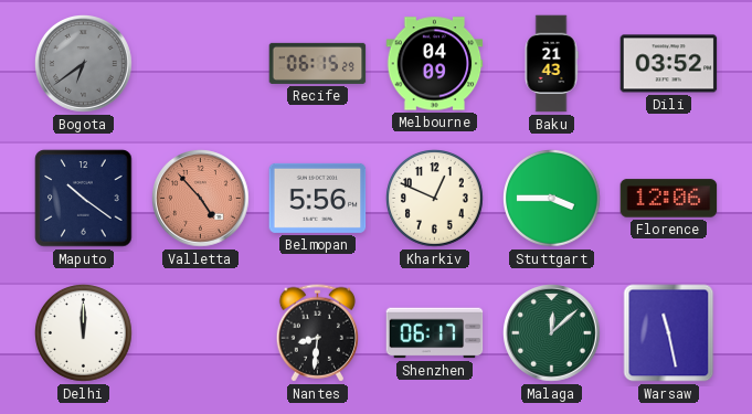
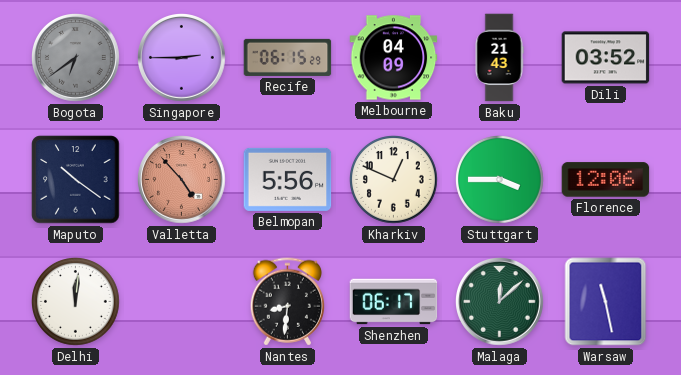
Singapore: none -> 2:45
Delhi: 12:00 -> 12:01
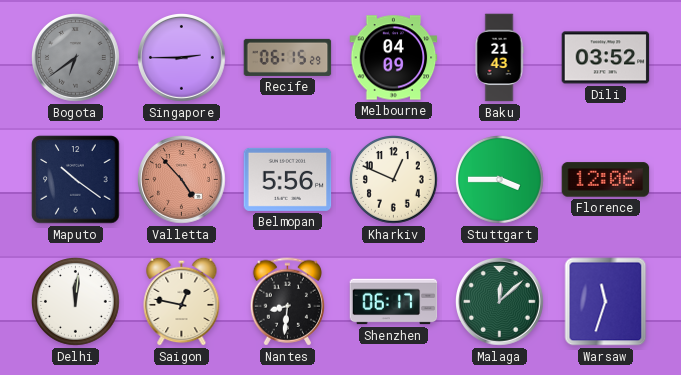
Saigon: none -> 12:47
Warsaw: 11:28 -> 11:33
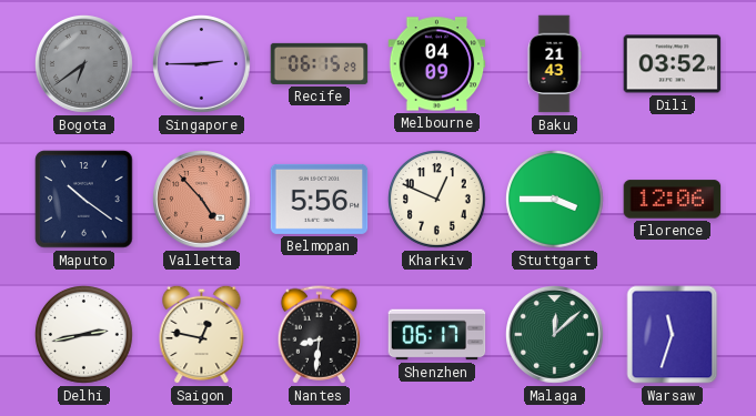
Delhi: 12:01 -> 2:43
